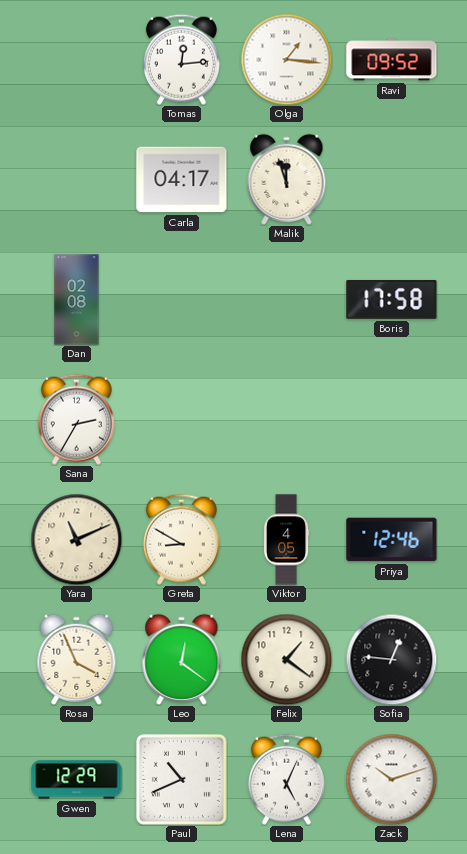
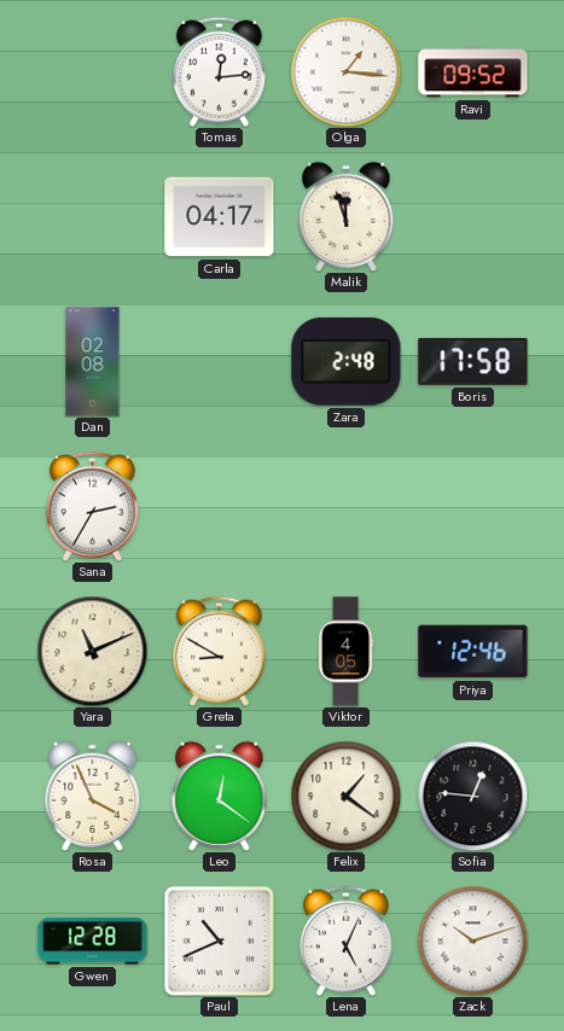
Zara: none -> 2:48
Gwen: 12:29 -> 12:28
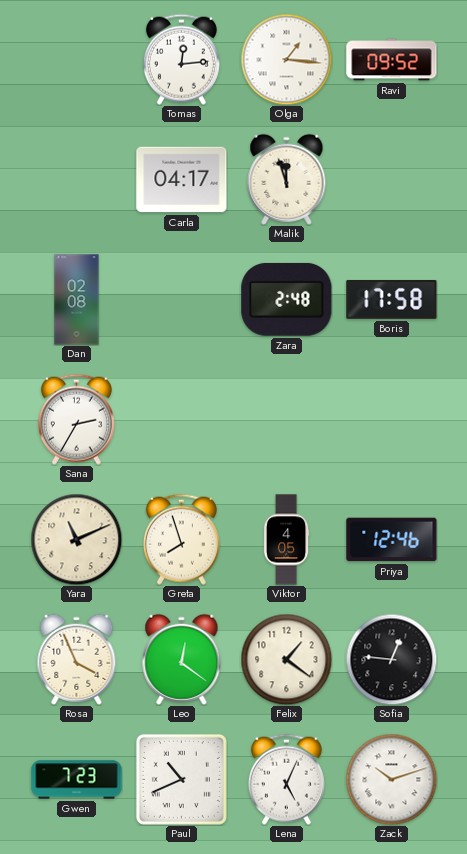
Greta: 8:50 -> 7:57
Gwen: 12:28 -> 7:23
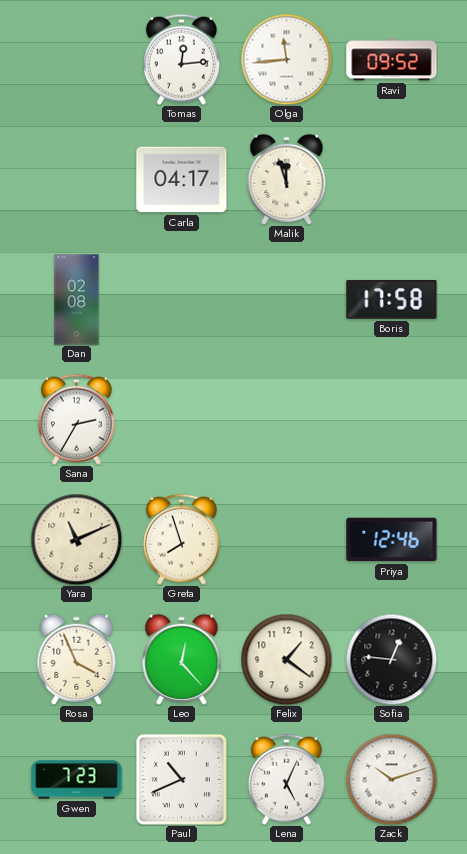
Olga: 1:16 -> 11:44
Zara: 2:48 -> none
Viktor: 4:05 -> none
Leo: 12:21 -> 12:23
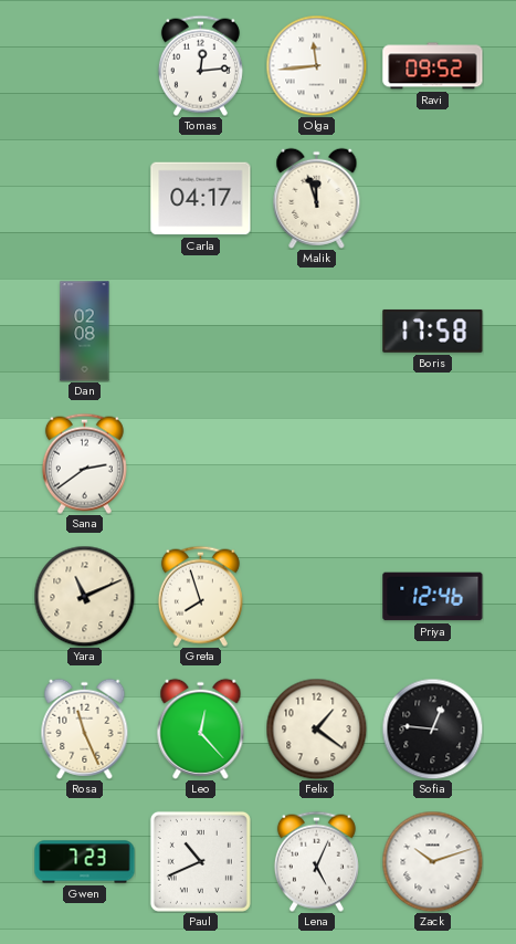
Sana: 2:35 -> 2:39
Rosa: 3:56 -> 11:26
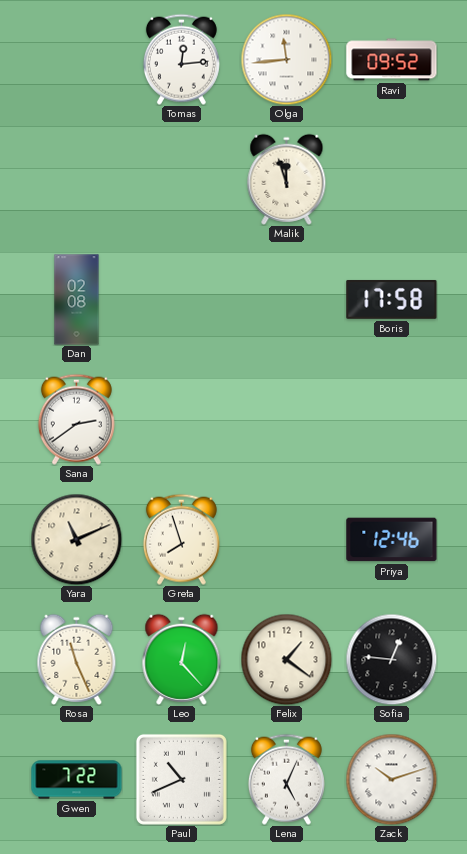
Carla: 04:17 -> none
Gwen: 7:23 -> 7:22
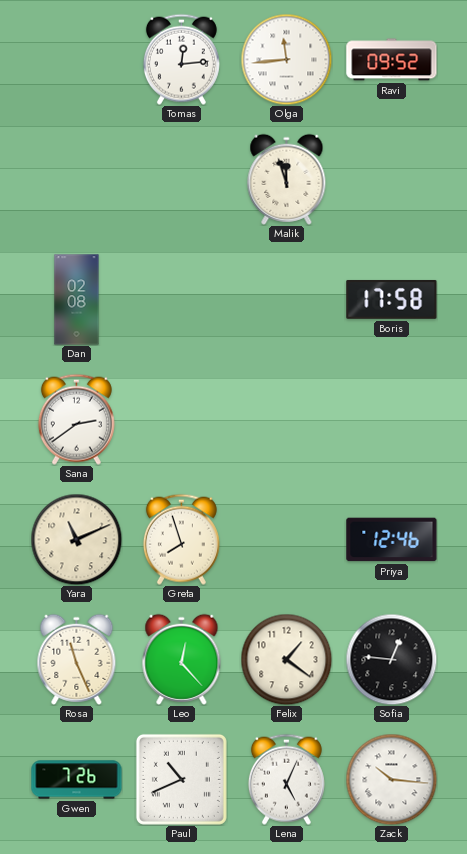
Gwen: 7:22 -> 7:26
Zack: 10:12 -> 10:16
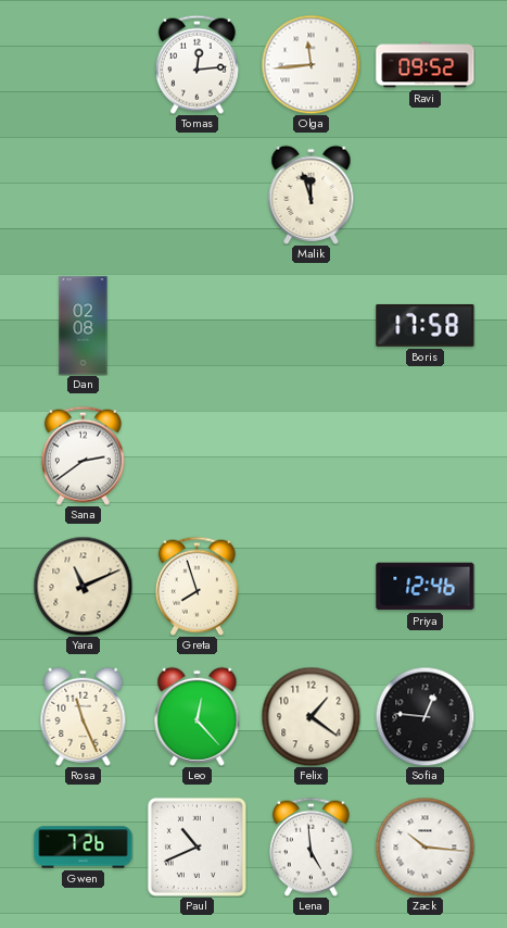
Lena: 5:04 -> 4:59
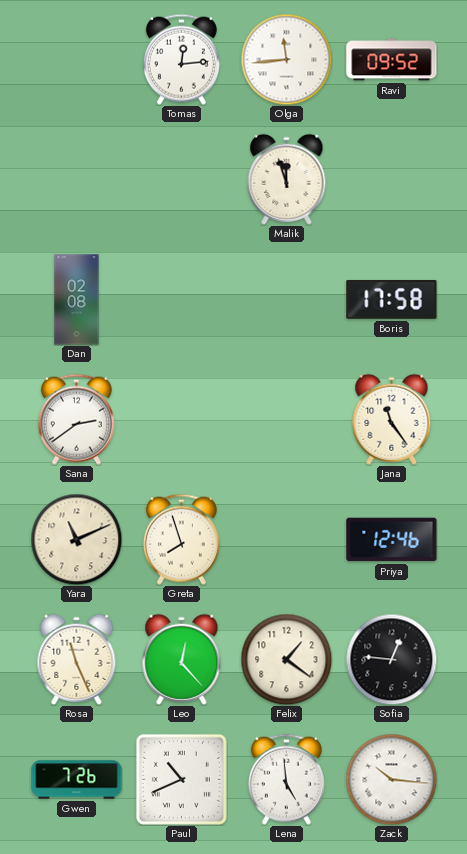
Jana: none -> 11:24
